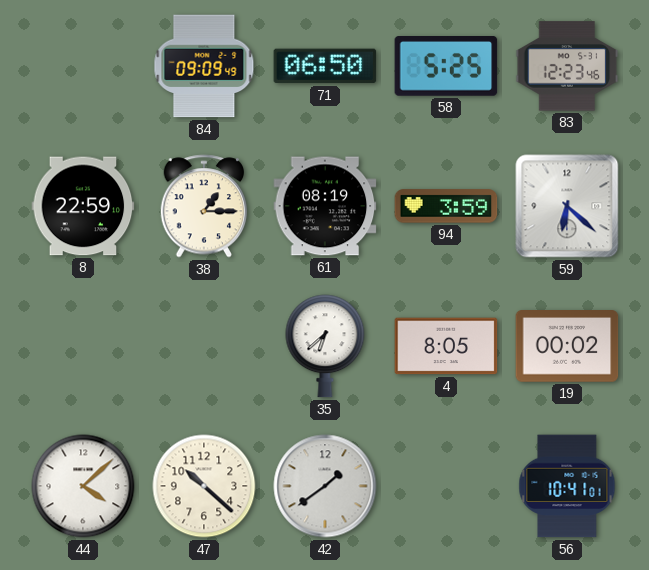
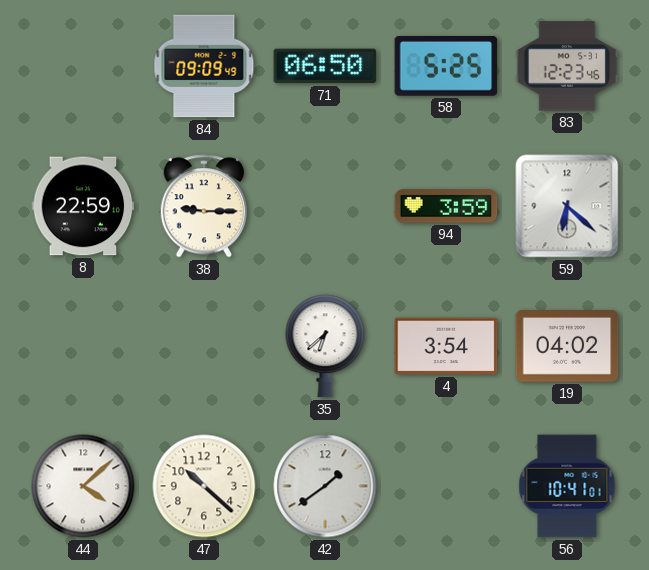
38: 1:15 -> 9:15
61: 08:19 -> none
4: 8:05 -> 3:54
19: 00:02 -> 04:02
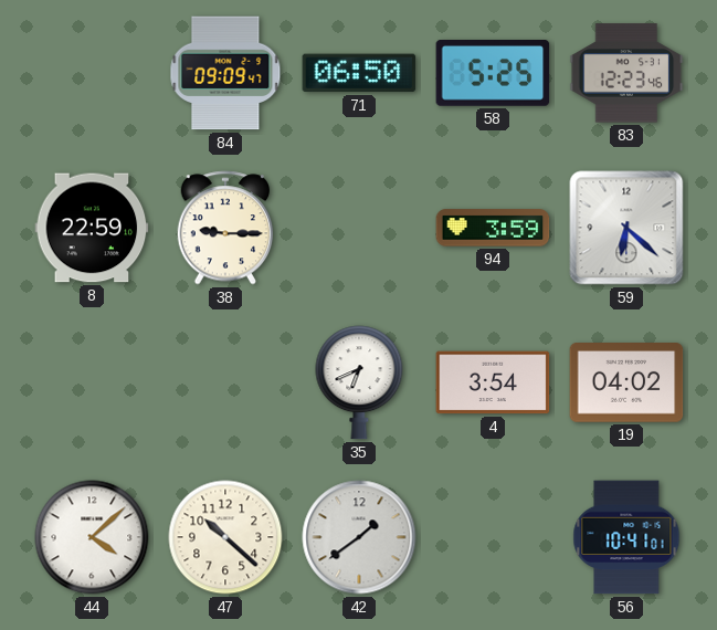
84: 09:09:49 -> 09:09:47
35: 6:38 -> 6:41
